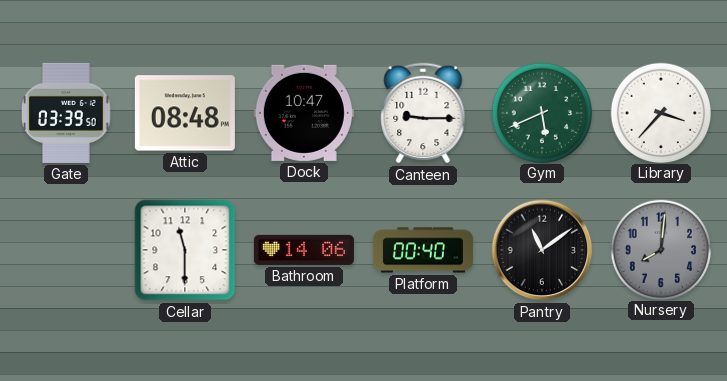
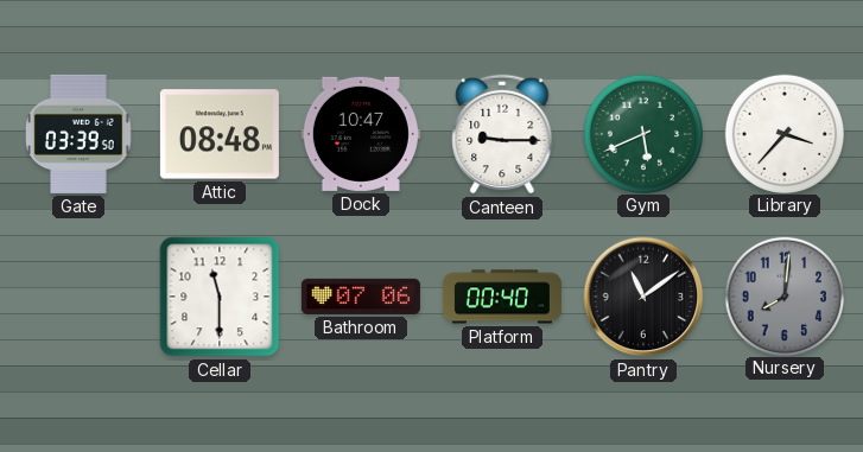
Bathroom: 14:06 -> 07:06
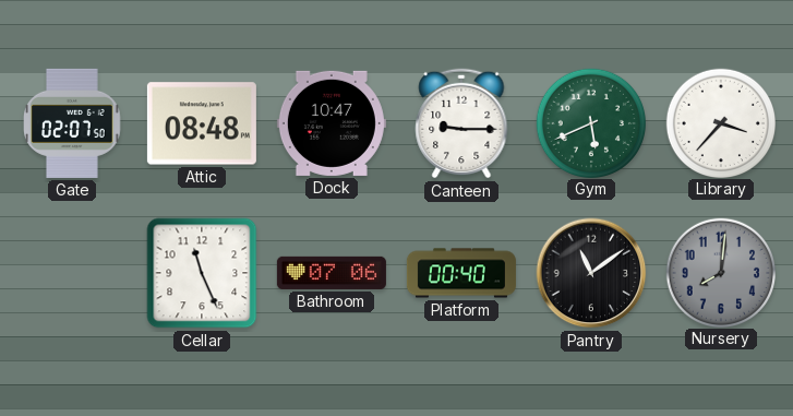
Gate: 03:39 -> 02:07
Cellar: 11:30 -> 11:26
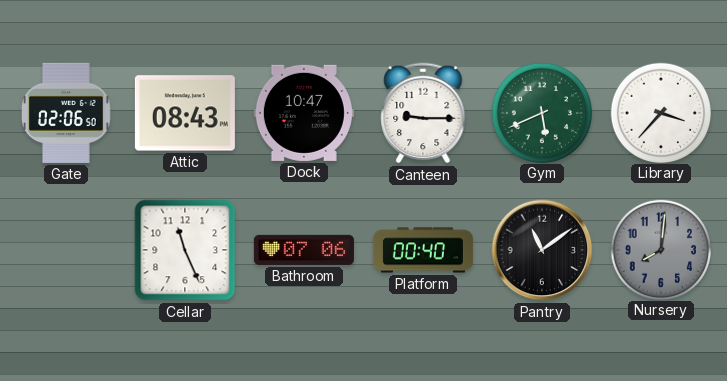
Gate: 02:07 -> 02:06
Attic: 08:48 -> 08:43
